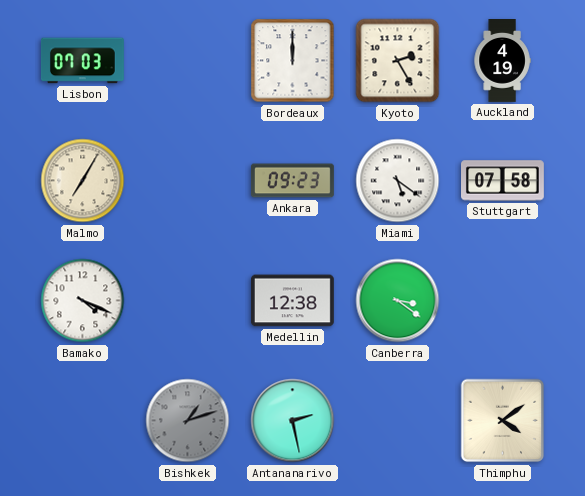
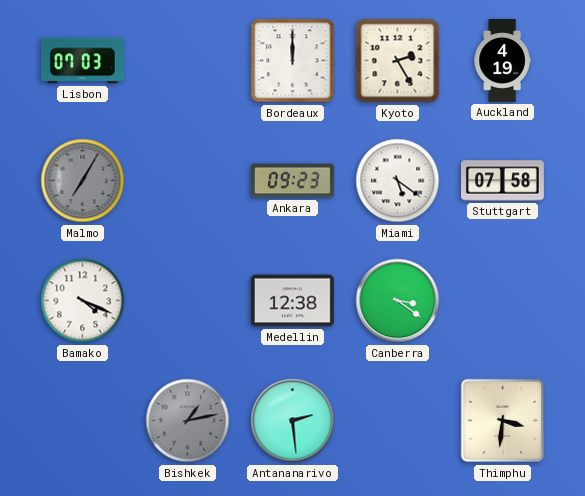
Malmo dial: cream -> grey
Bishkek: 1:12 -> 1:13
Antananarivo: 2:28 -> 2:29
Thimphu: 4:09 -> 3:31
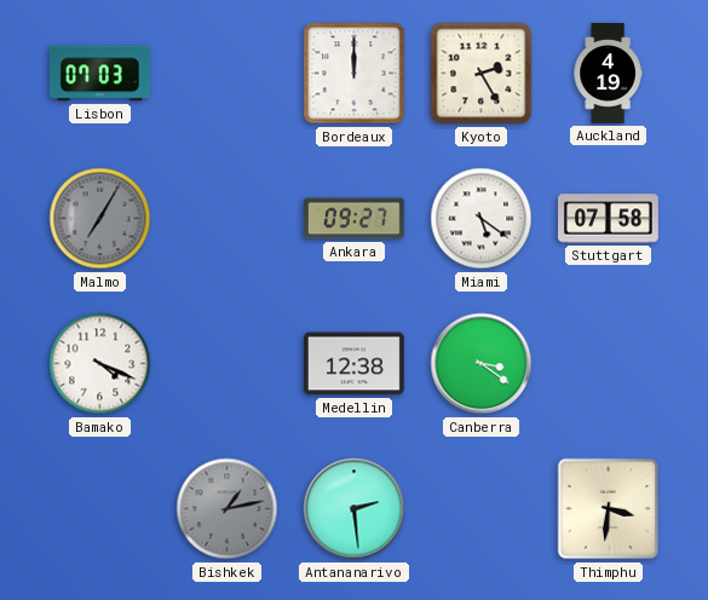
Ankara: 09:23 -> 09:27
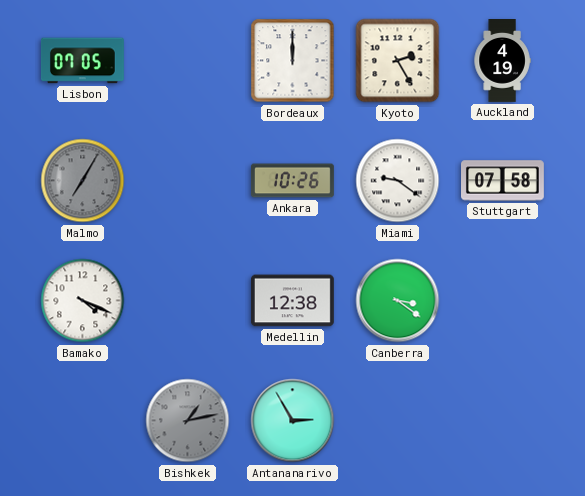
Lisbon: 07:03 -> 07:05
Ankara: 09:27 -> 10:26
Miami: 5:21 -> 9:21
Antananarivo: 2:29 -> 2:55
Thimphu: 3:31 -> none
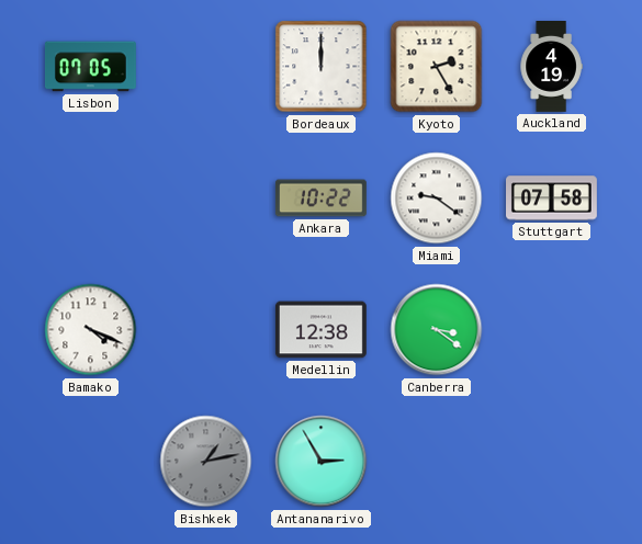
Malmo: 7:05 -> none
Ankara: 10:26 -> 10:22
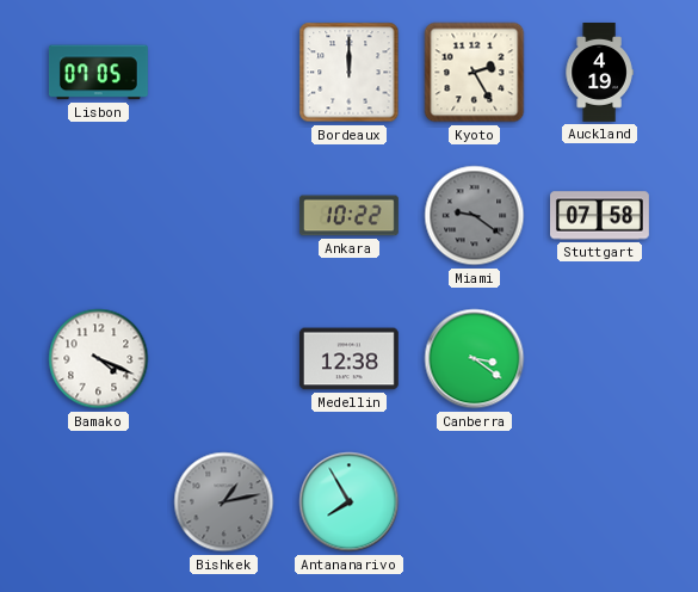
Miami dial: white -> grey
Antananarivo: 2:55 -> 7:55
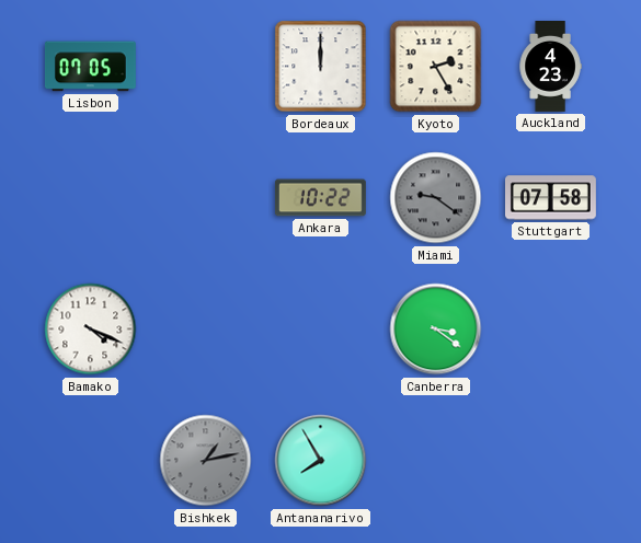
Auckland: 4:19 -> 4:23
Medellin: 12:38 -> none
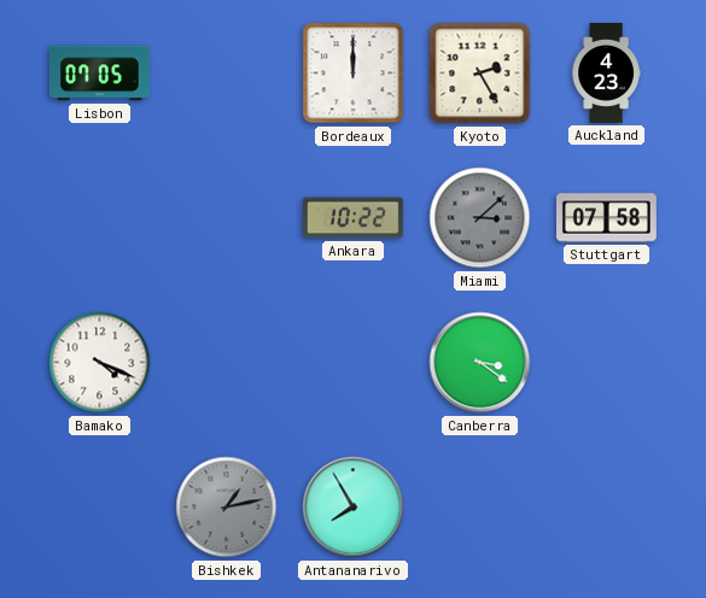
Miami: 9:21 -> 3:08
